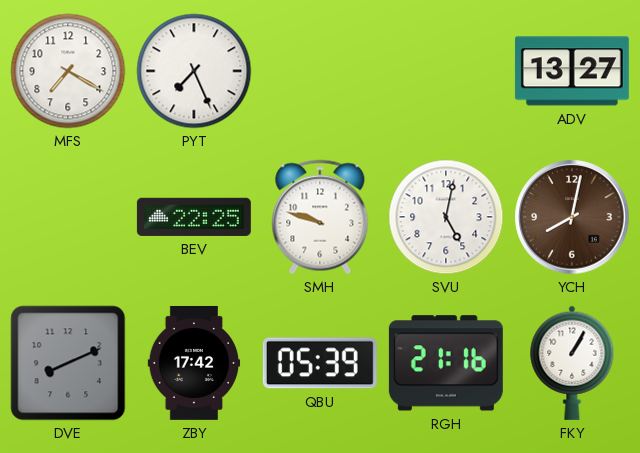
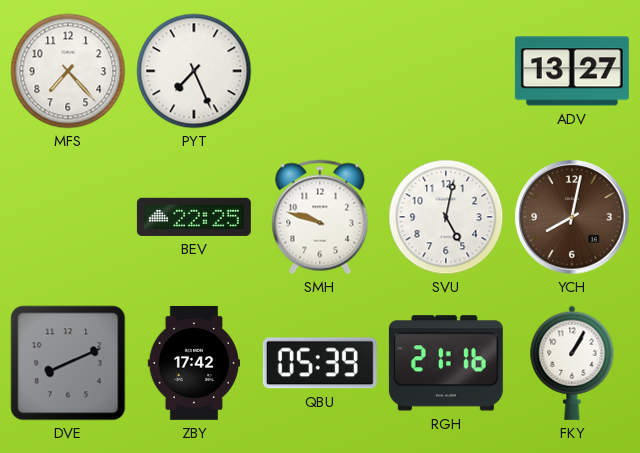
MFS: 7:20 -> 7:23
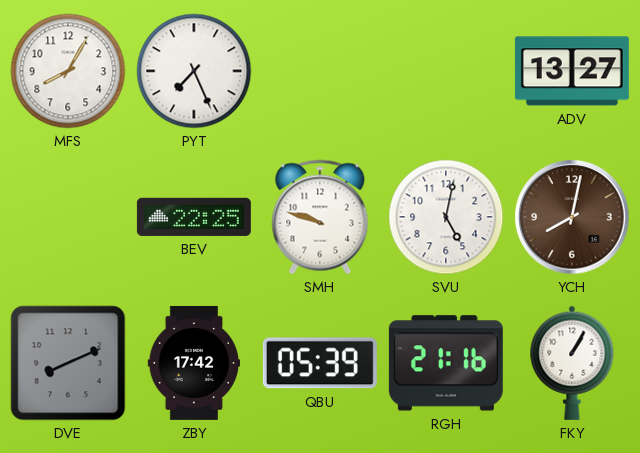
MFS: 7:23 -> 8:05
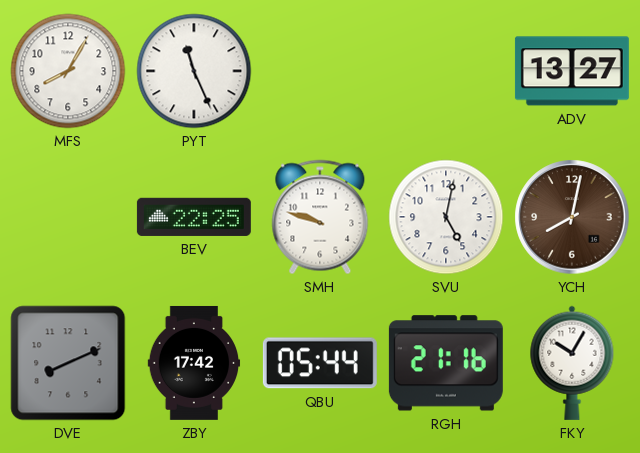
PYT: 7:26 -> 11:26
QBU: 05:39 -> 05:44
FKY: 1:05 -> 10:05
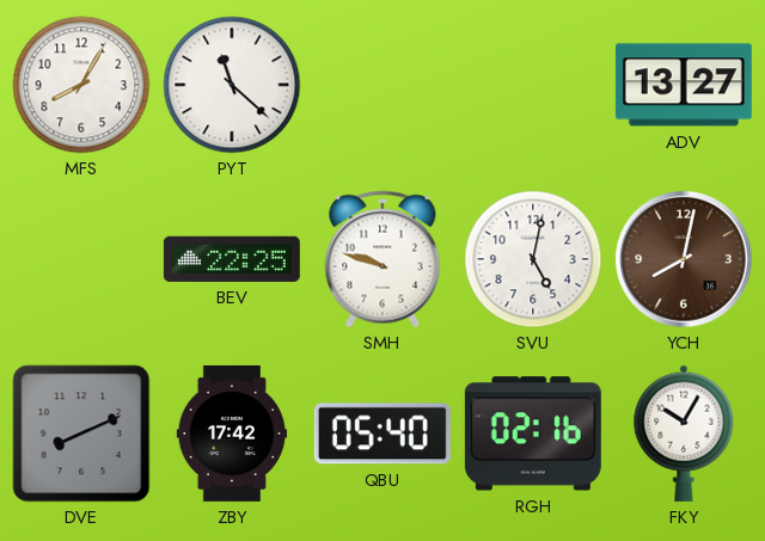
PYT: 11:26 -> 11:22
QBU: 05:44 -> 05:40
RGH: 21:16 -> 02:16
